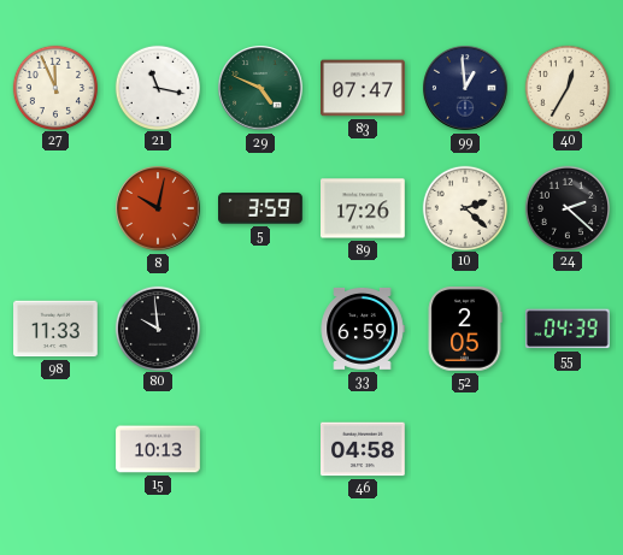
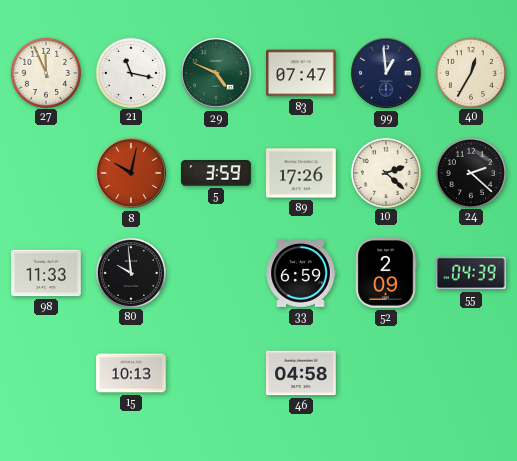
52: 2:05 -> 2:09
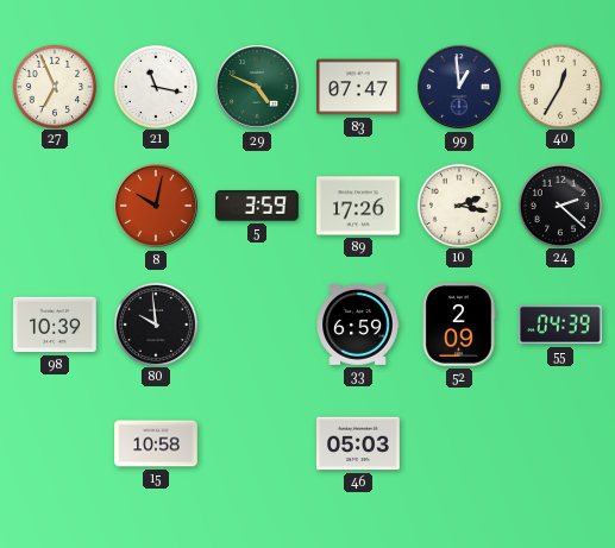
27: 11:56 -> 6:56
10: 2:22 -> 2:17
98: 11:33 -> 10:39
15: 10:13 -> 10:58
46: 04:58 -> 05:03
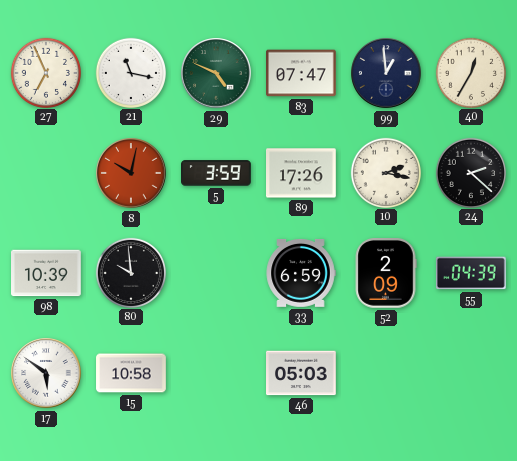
17: none -> 5:51
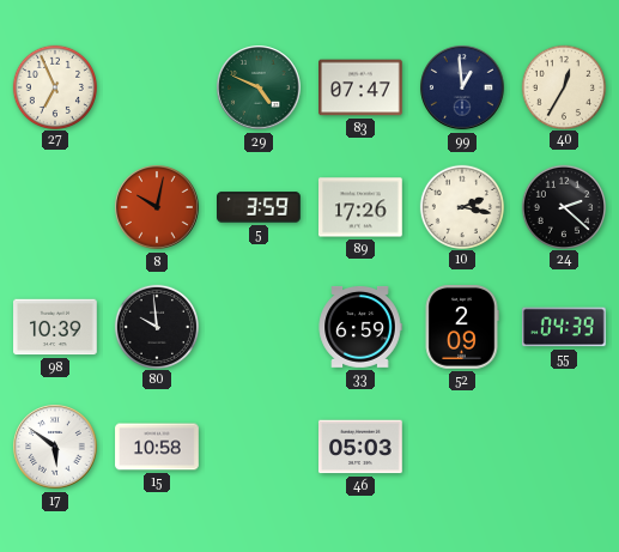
21: 11:17 -> none
